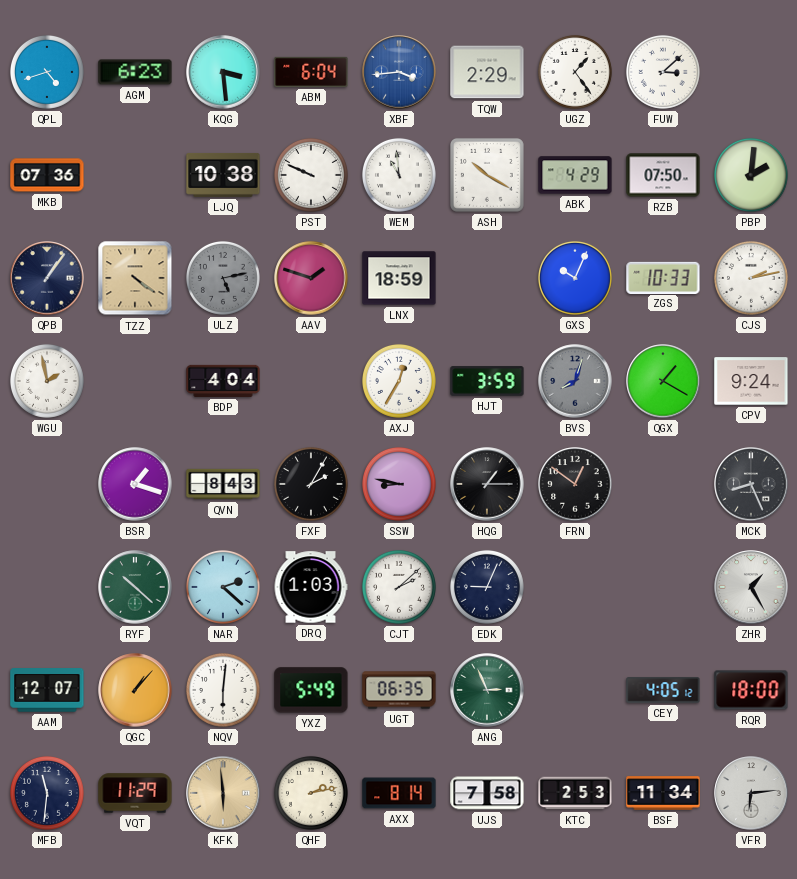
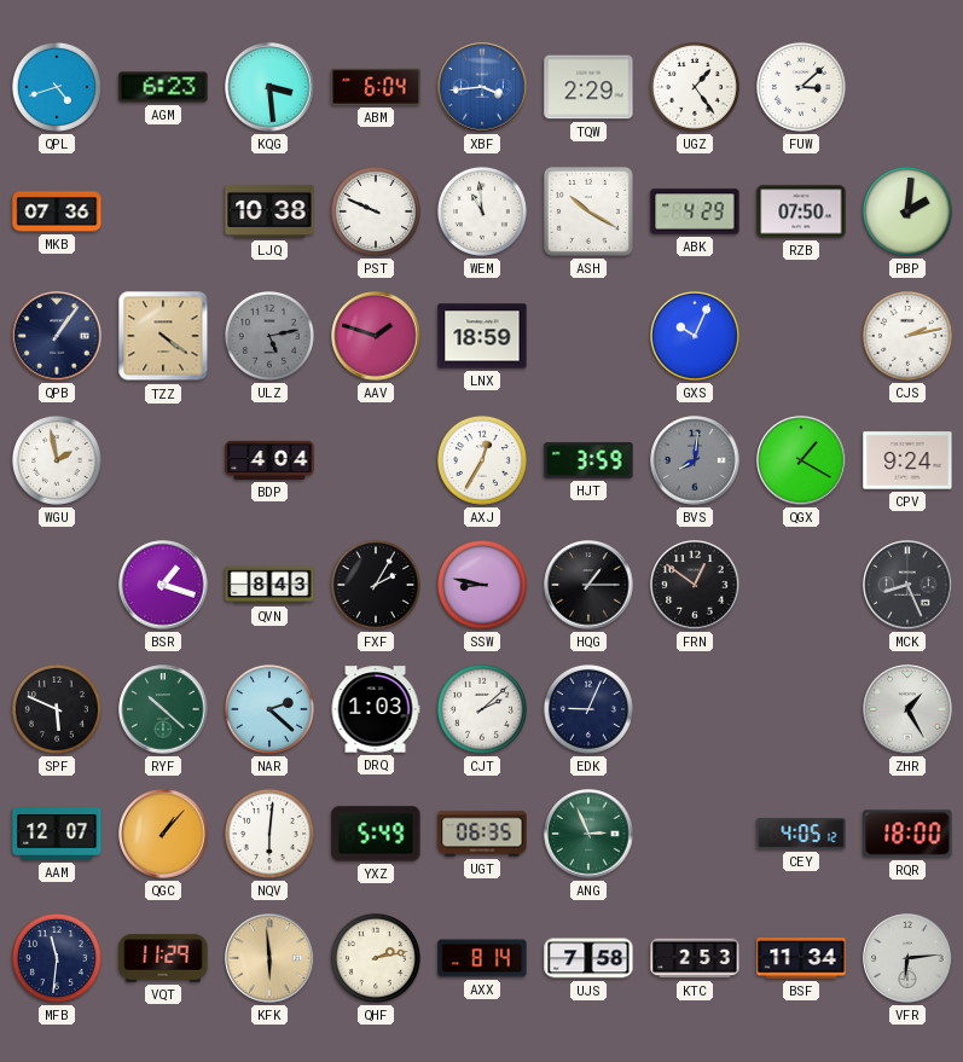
ZGS: 10:33 -> none
BVS: 8:03 -> 8:01
SPF: none -> 5:49
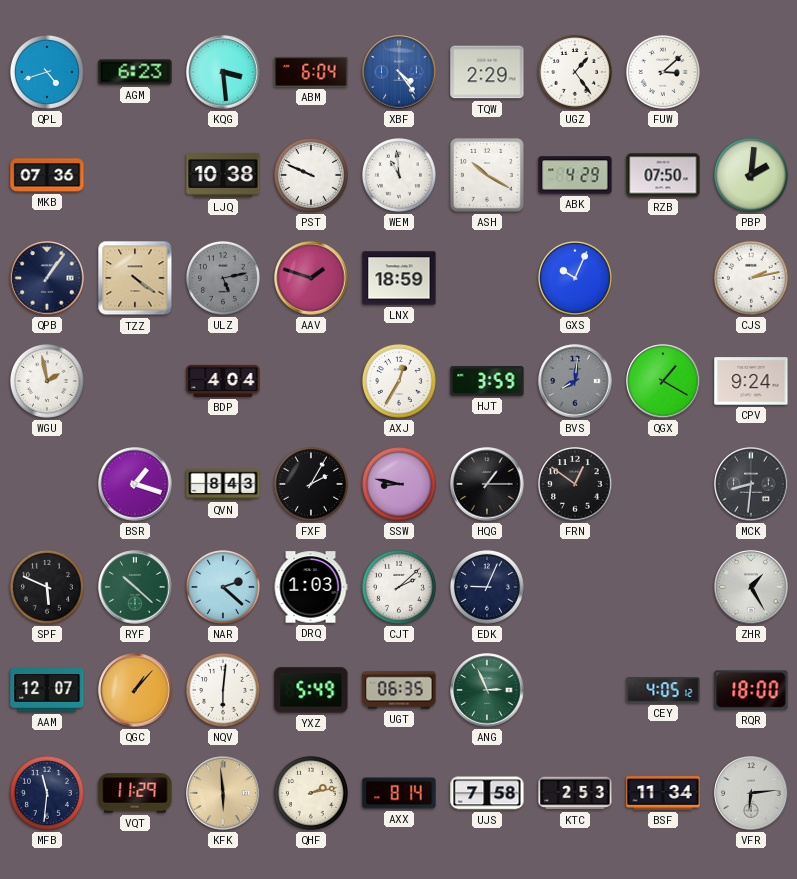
XBF: 3:44 -> 4:24
MCK: 8:26 -> 8:31
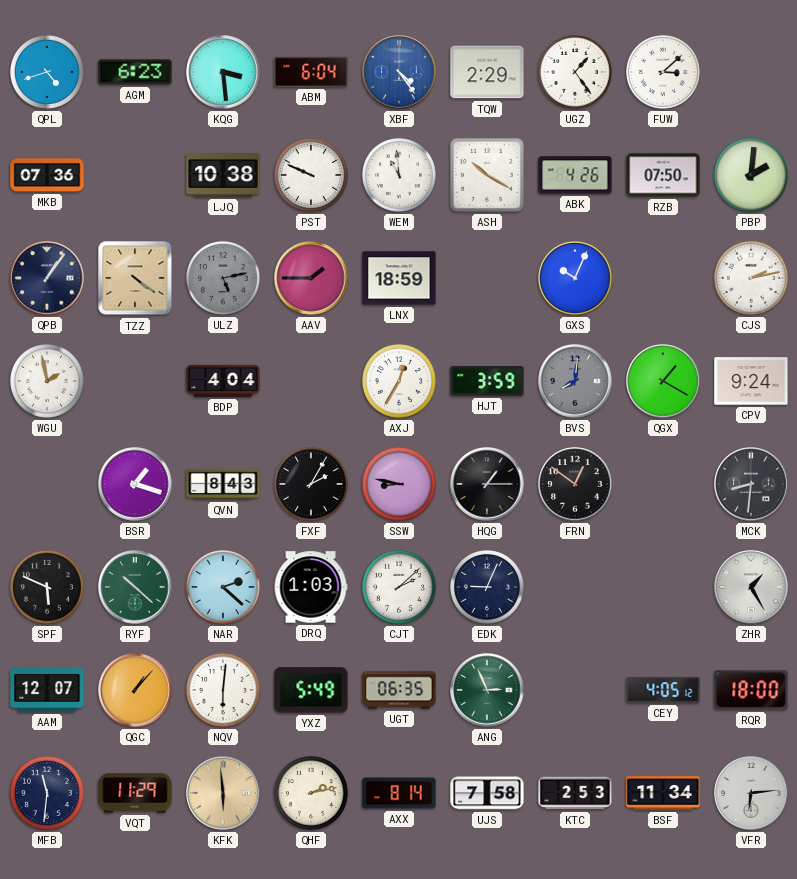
ABK: 4:29 -> 4:26
AAV: 1:48 -> 1:45
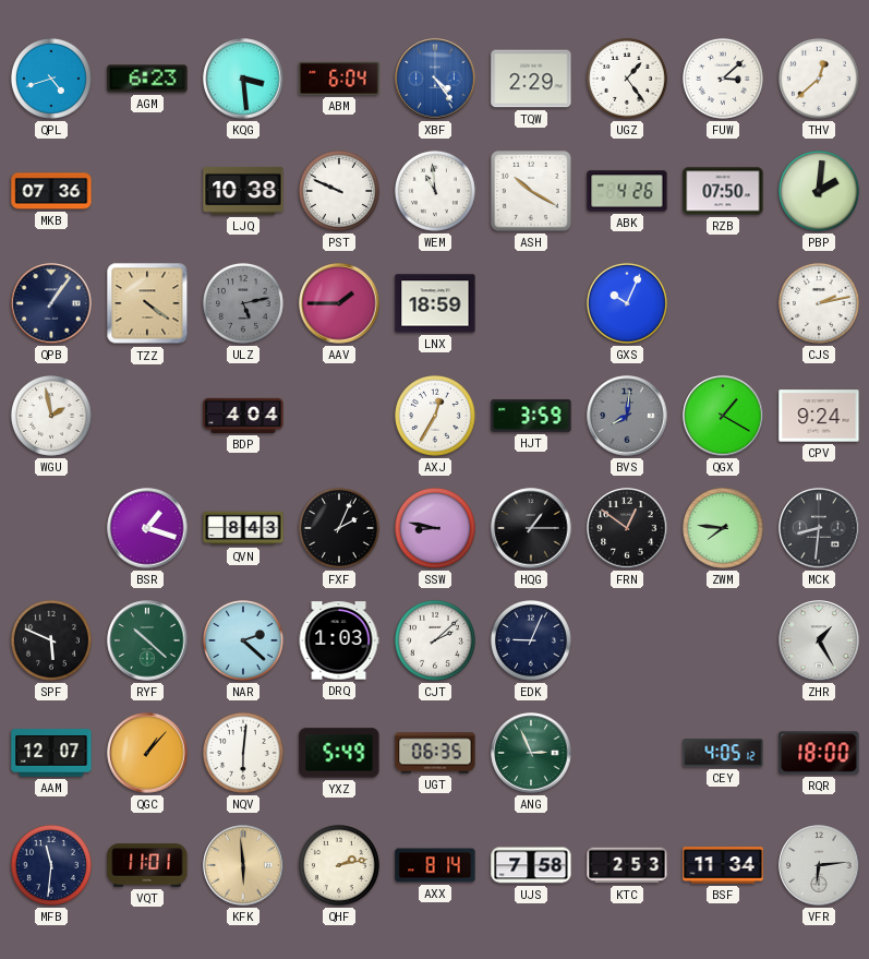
THV: none -> 12:38
FXF: 2:05 -> 2:04
ZWM: none -> 7:46
VQT: 11:29 -> 11:01
